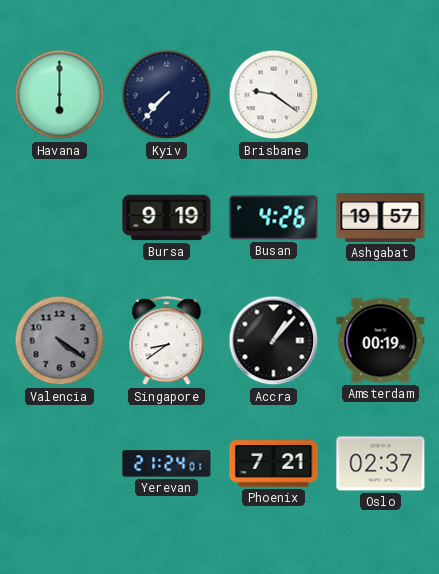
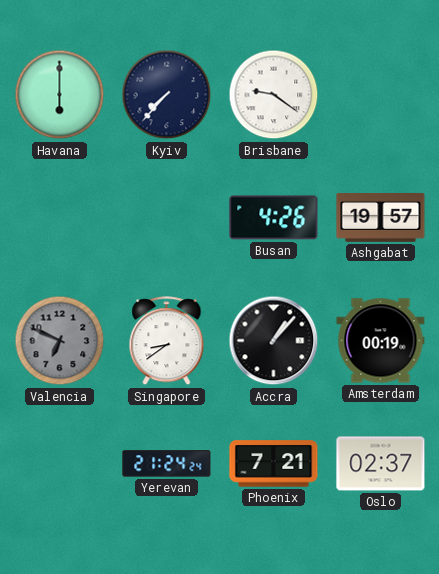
Bursa: 9:19 -> none
Valencia: 4:21 -> 6:49
Yerevan: 21:24:01 -> 21:24:24
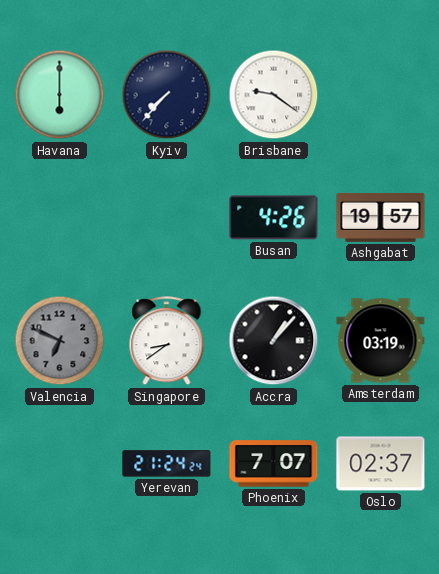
Amsterdam: 00:19 -> 03:19
Phoenix: 7:21 -> 7:07
